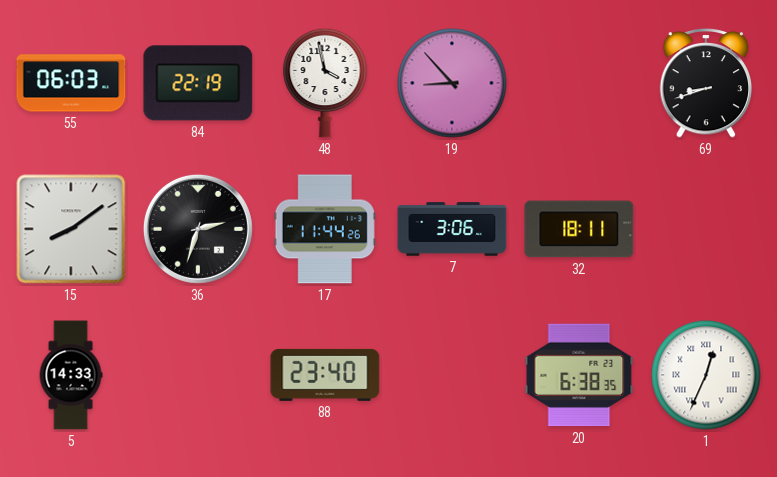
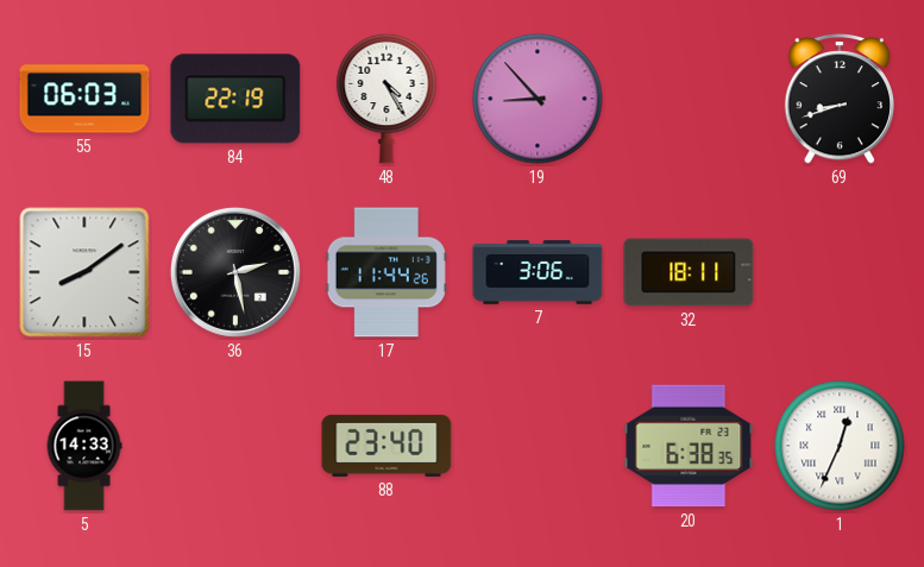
48: 3:58 -> 4:25
36: 2:33 -> 2:28
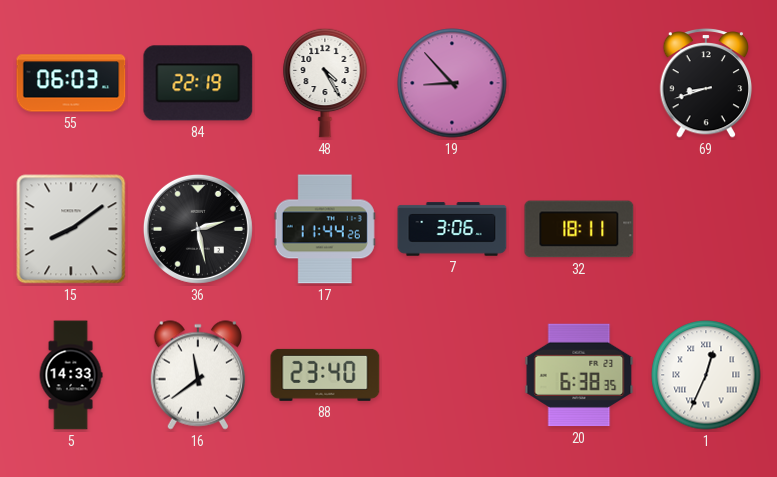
16: none -> 11:39
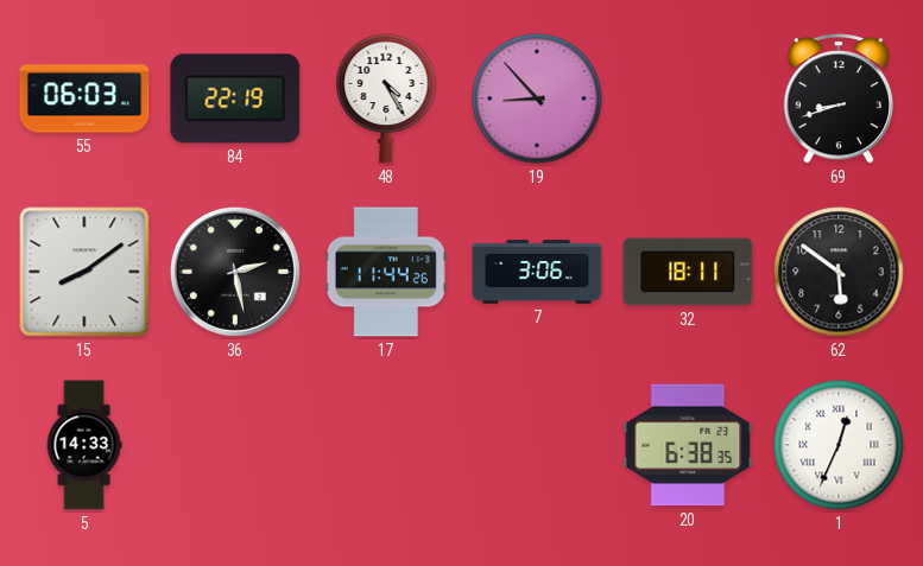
62: none -> 5:51
16: 11:39 -> none
88: 23:40 -> none
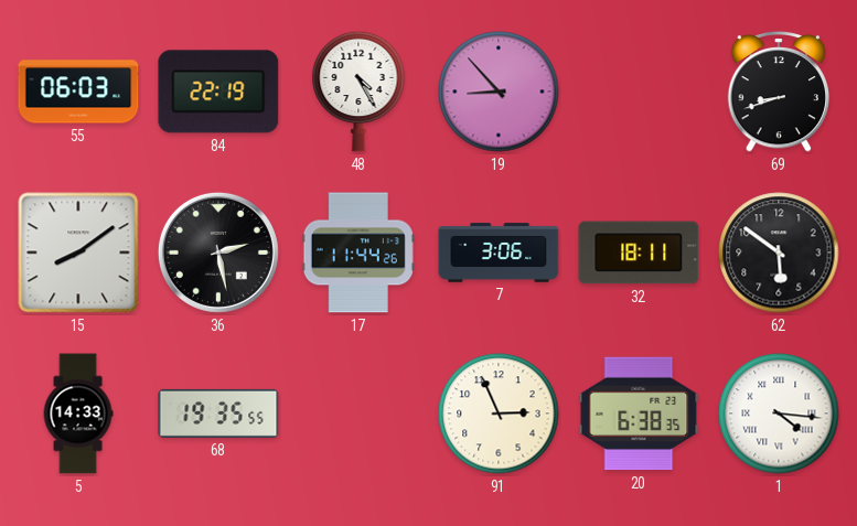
68: none -> 19:35
91: none -> 2:56
1: 12:34 -> 4:16
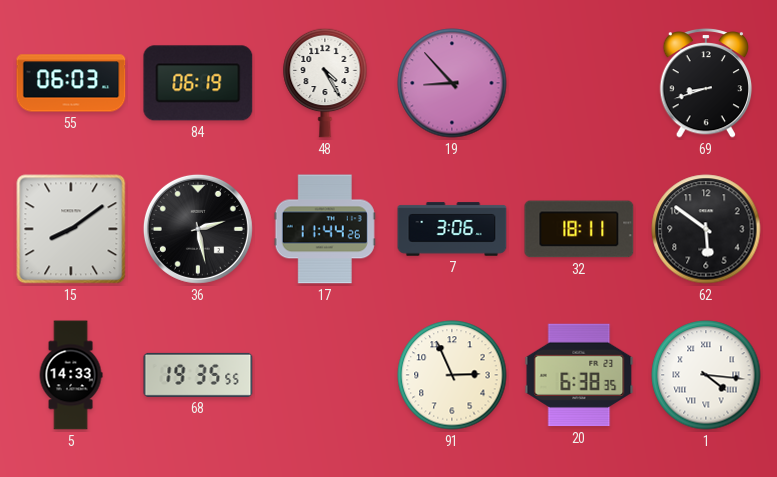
84: 22:19 -> 06:19
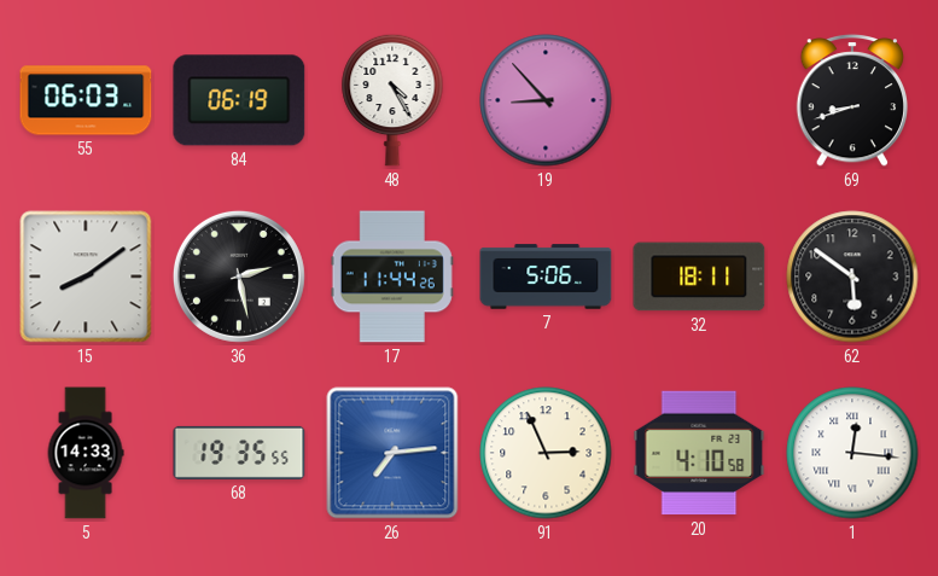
7: 3:06 -> 5:06
26: none -> 7:14
20: 6:38 -> 4:10
1: 4:16 -> 12:16
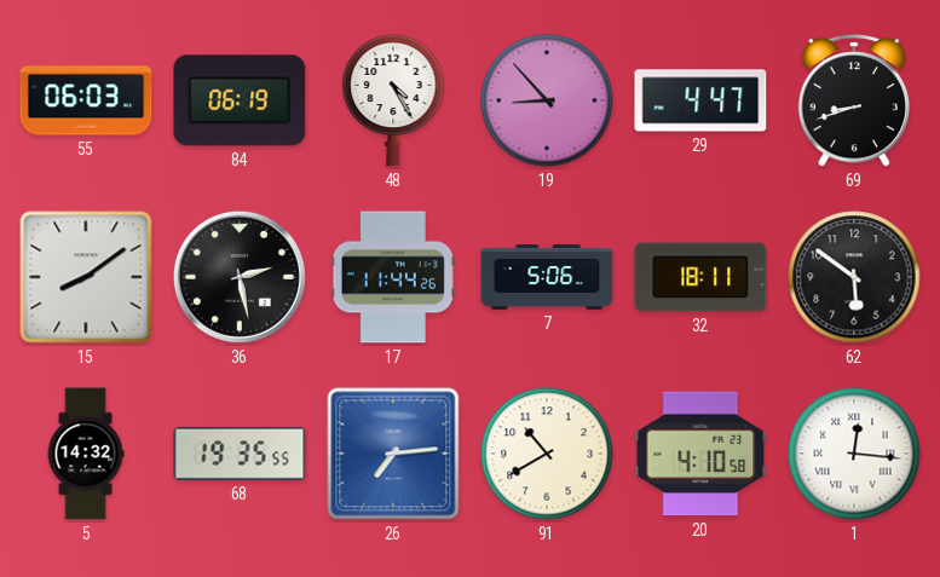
29: none -> 4:47
5: 14:33 -> 14:32
91: 2:56 -> 10:40
